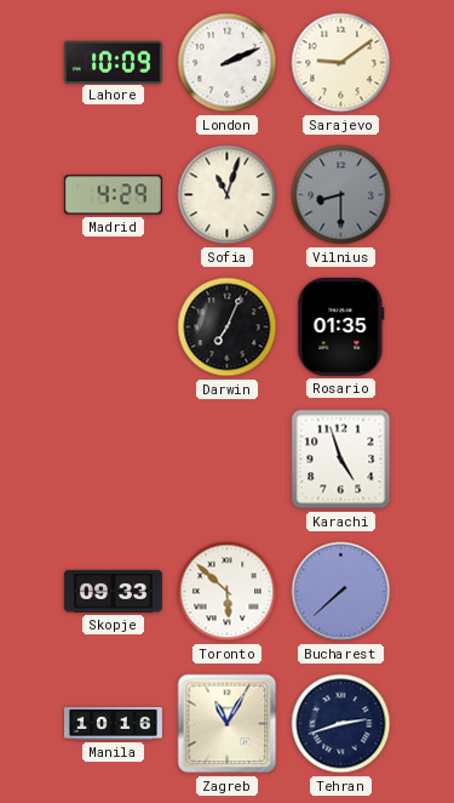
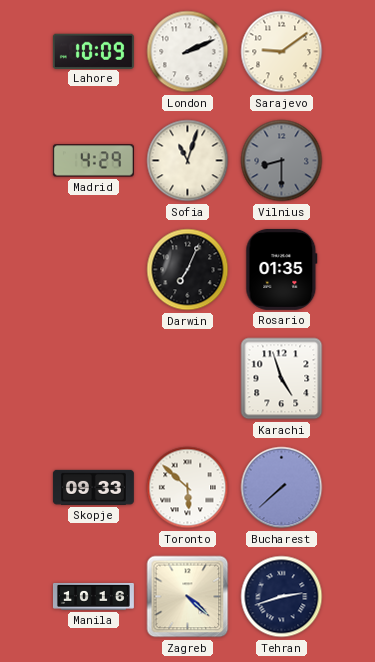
Zagreb: 11:05 -> 4:22
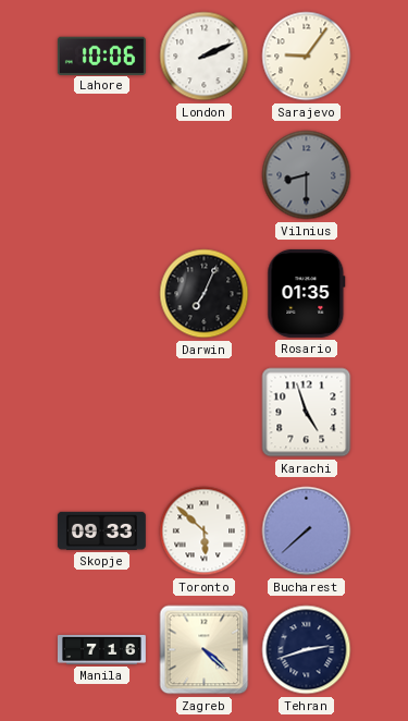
Lahore: 10:09 -> 10:06
Sarajevo: 9:09 -> 9:06
Madrid: 4:29 -> none
Sofia: 11:03 -> none
Manila: 10:16 -> 7:16
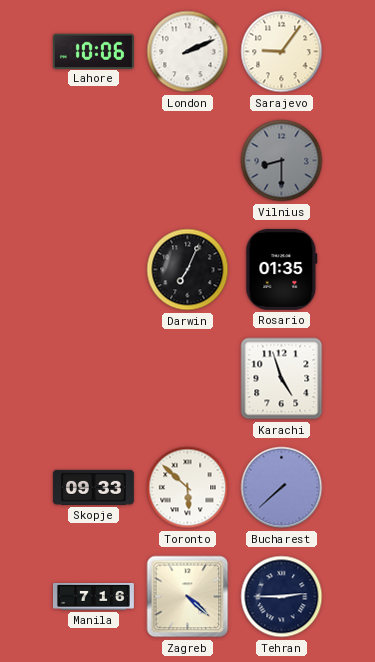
Tehran: 2:42 -> 2:45
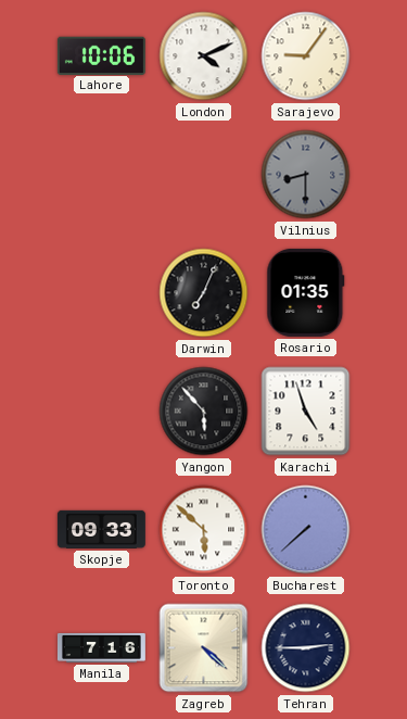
London: 2:11 -> 4:11
Yangon: none -> 5:53
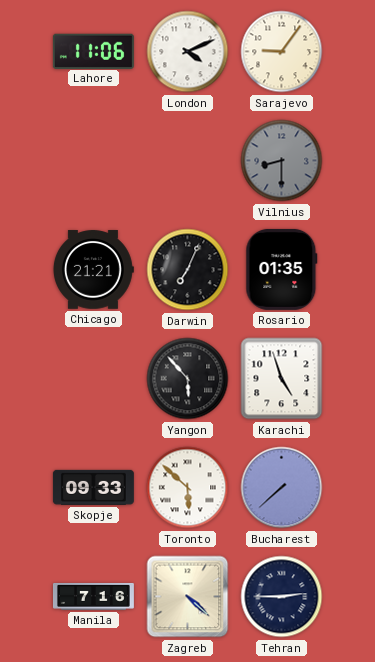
Lahore: 10:06 -> 11:06
Chicago: none -> 21:21
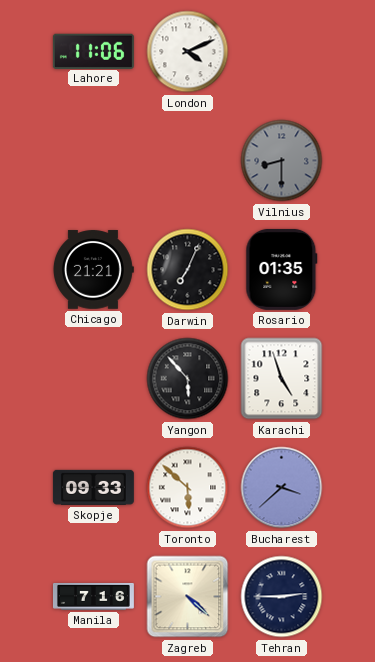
Sarajevo: 9:06 -> none
Bucharest: 7:38 -> 3:38
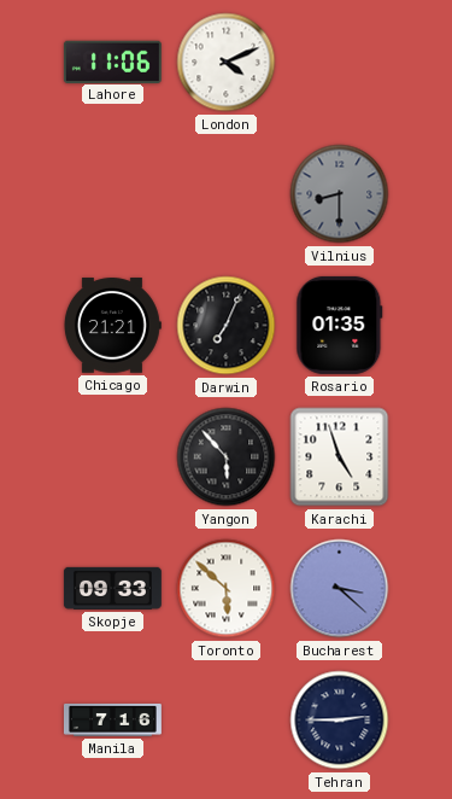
Bucharest: 3:38 -> 3:22
Zagreb: 4:22 -> none
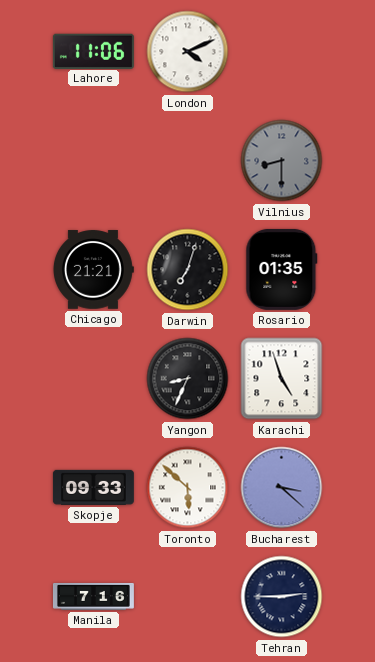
Darwin: 7:04 -> 7:03
Yangon: 5:53 -> 8:34
